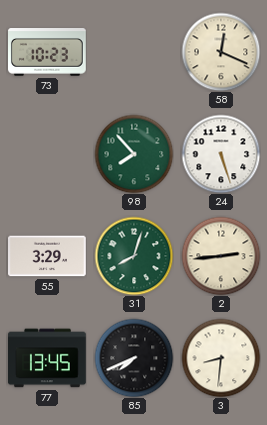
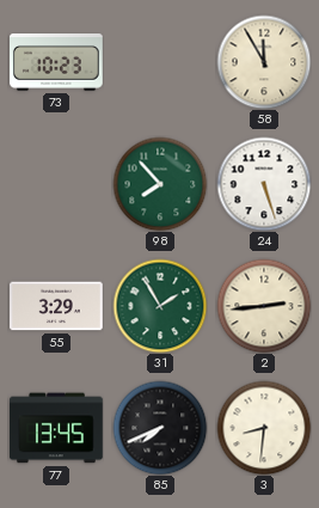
58: 12:19 -> 11:55
31: 8:03 -> 1:55
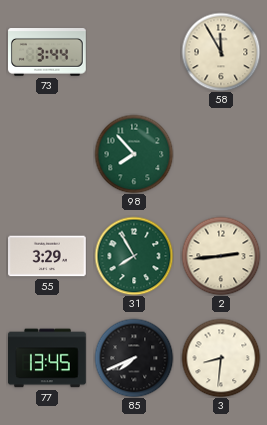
73: 10:23 -> 3:44
24: 5:27 -> none
31: 1:55 -> 7:55
